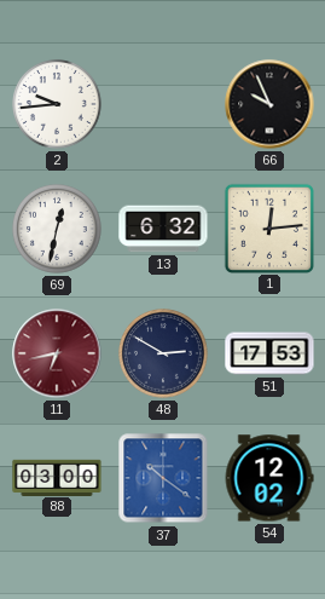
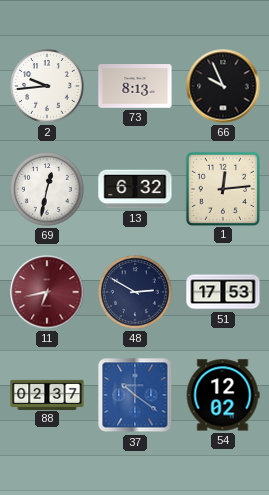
73: none -> 8:13
88: 03:00 -> 02:37
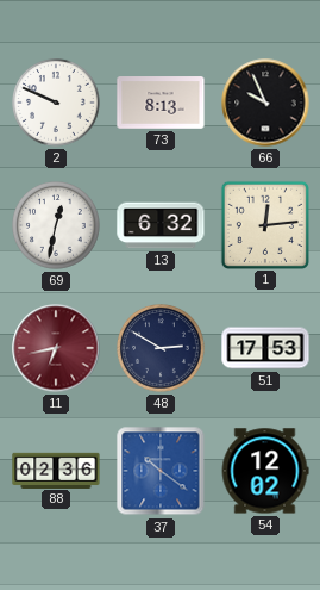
2: 9:44 -> 9:49
88: 02:37 -> 02:36
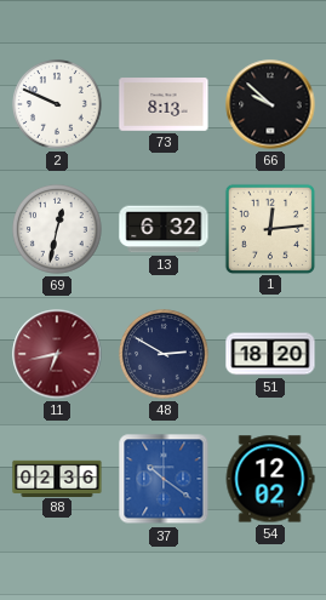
66: 9:56 -> 9:52
51: 17:53 -> 18:20
